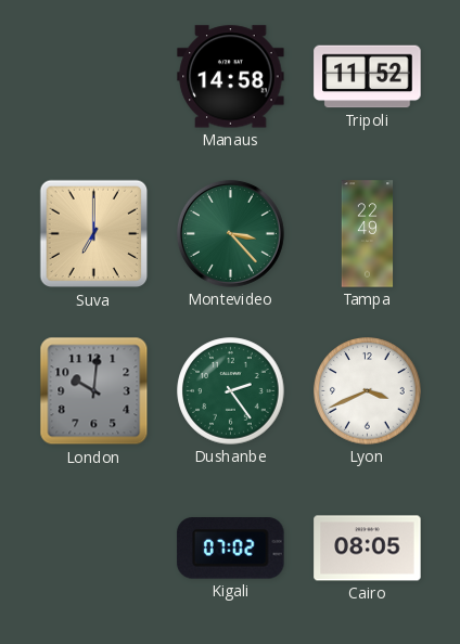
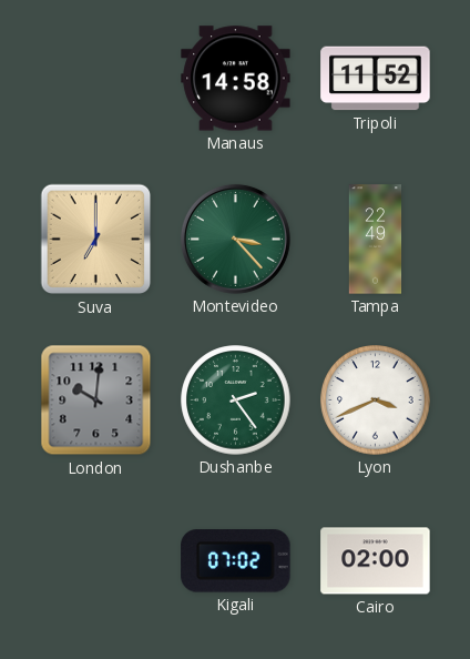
Cairo: 08:05 -> 02:00
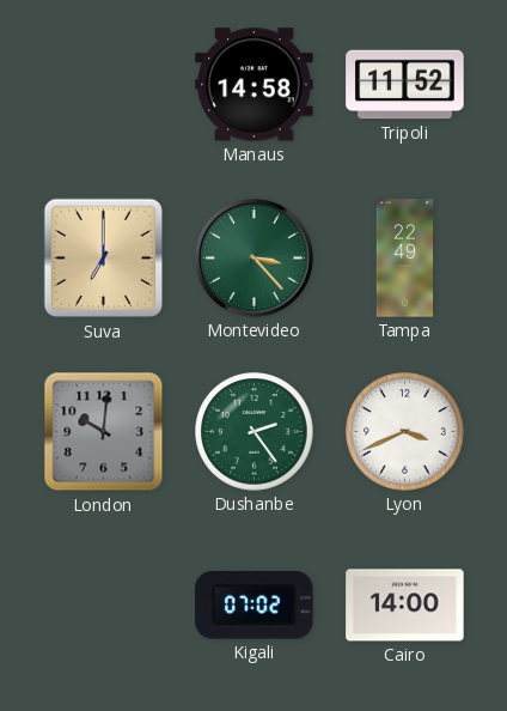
Cairo: 02:00 -> 14:00
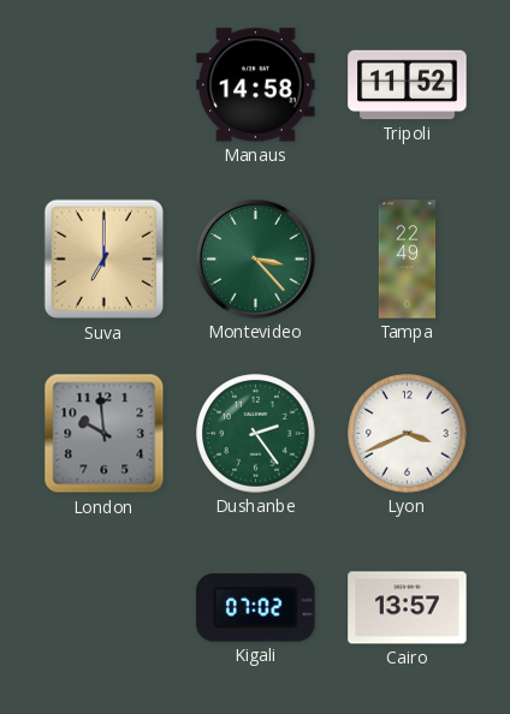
London: 10:01 -> 9:59
Cairo: 14:00 -> 13:57
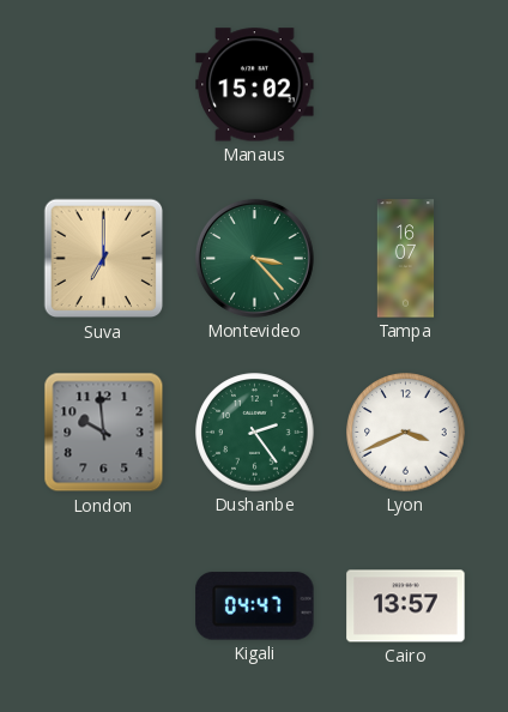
Manaus: 14:58 -> 15:02
Tripoli: 11:52 -> none
Tampa: 22:49 -> 16:07
Kigali: 07:02 -> 04:47
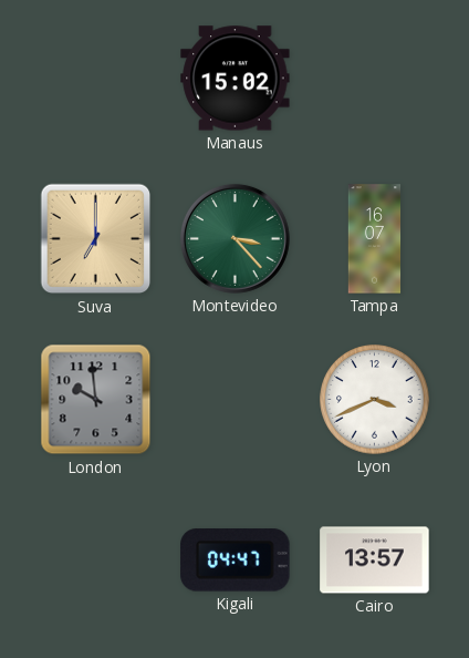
Dushanbe: 2:24 -> none
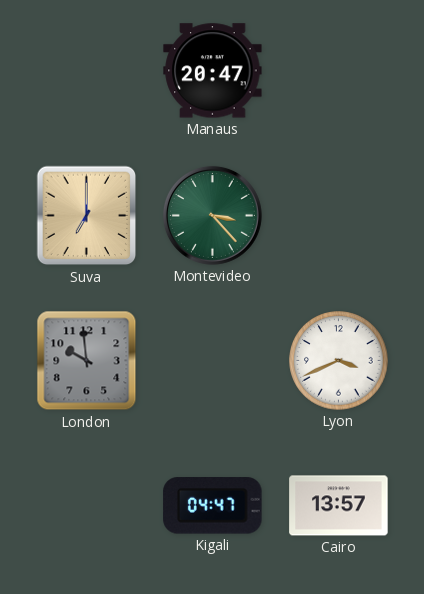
Manaus: 15:02 -> 20:47
Tampa: 16:07 -> none
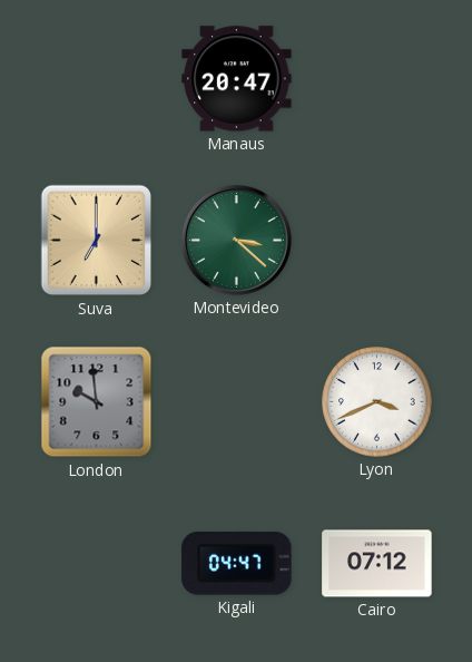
Montevideo: 3:23 -> 3:22
Cairo: 13:57 -> 07:12
